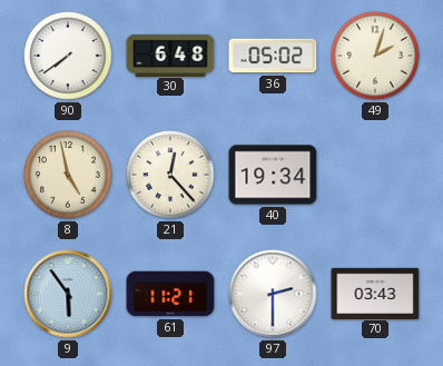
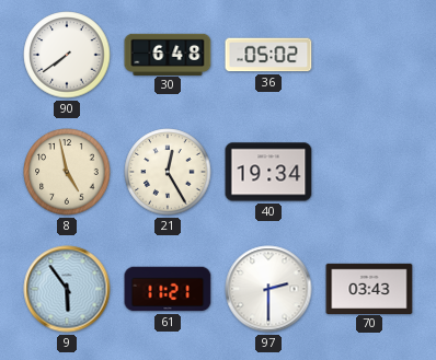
49: 2:03 -> none
21: 12:23 -> 12:25
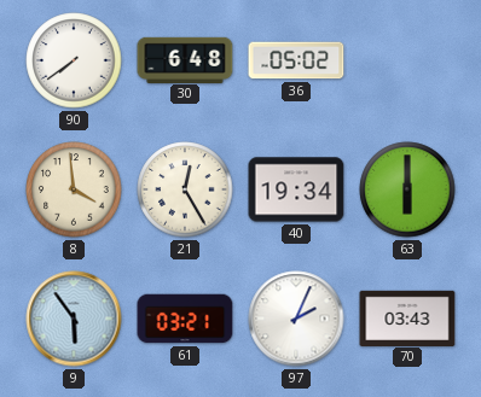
8: 4:58 -> 3:59
63: none -> 6:00
61: 11:21 -> 03:21
97: 2:30 -> 2:04
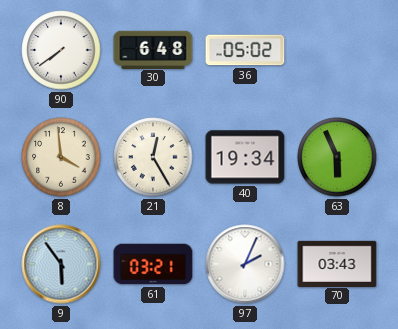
63: 6:00 -> 5:56
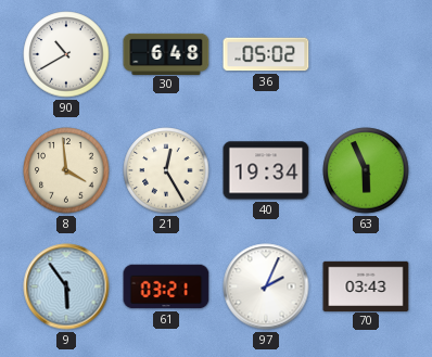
90: 7:39 -> 10:40
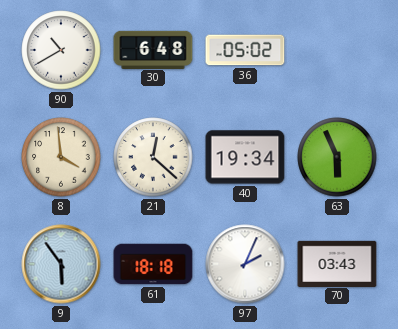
21: 12:25 -> 12:22
61: 03:21 -> 18:18
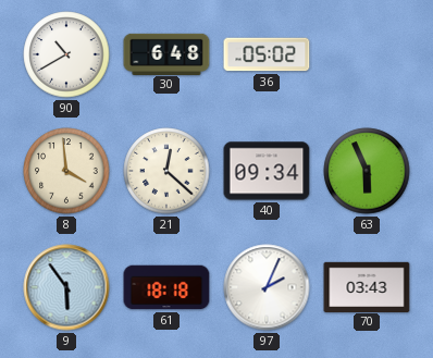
40: 19:34 -> 09:34
